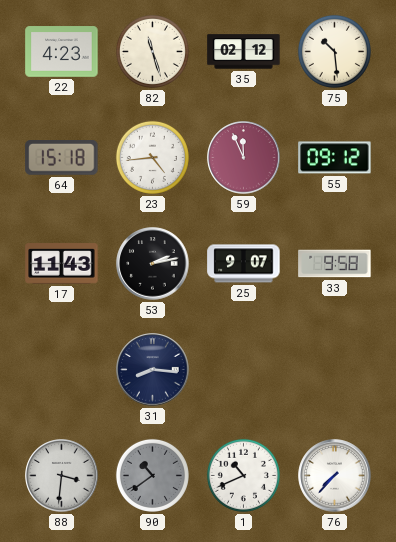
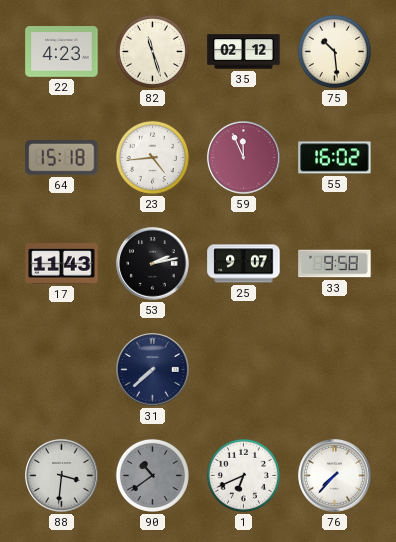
55: 09:12 -> 16:02
31: 8:16 -> 7:38
1: 10:41 -> 6:41
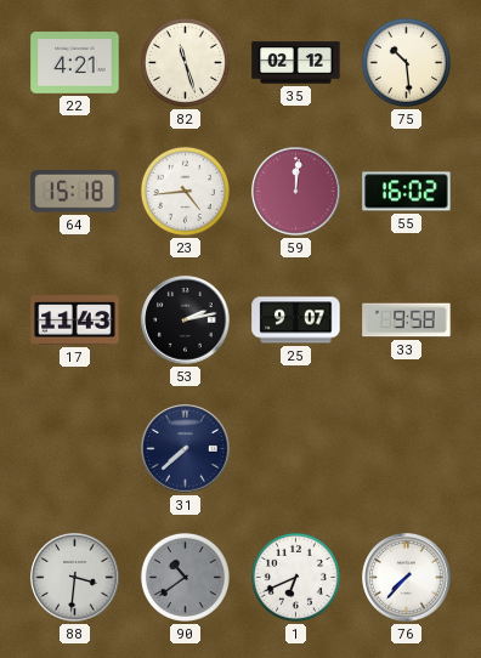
22: 4:23 -> 4:21
59: 11:56 -> 12:01
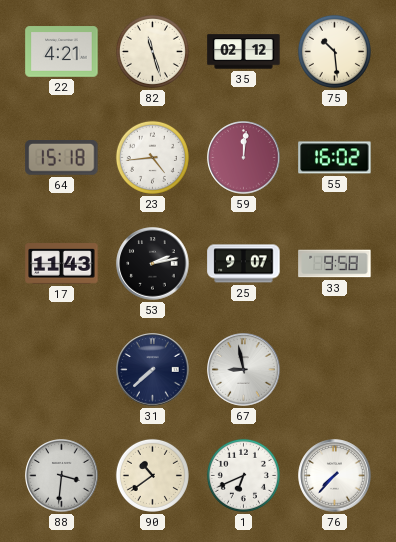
67: none -> 8:58
90 dial: grey -> cream
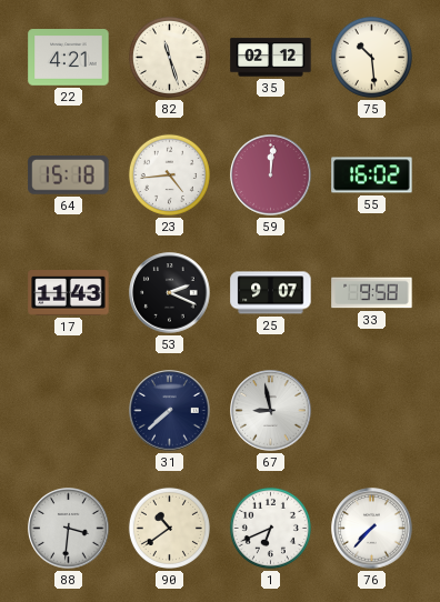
53: 2:13 -> 2:19
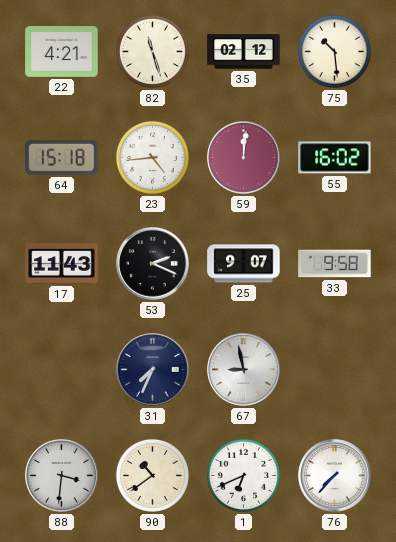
31: 7:38 -> 7:34
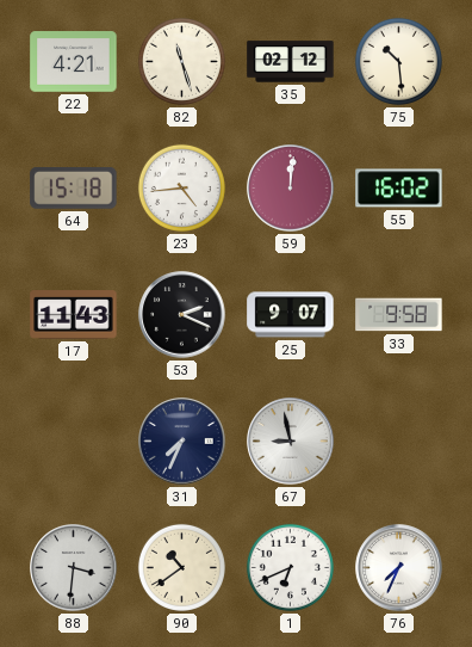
76: 7:37 -> 7:34
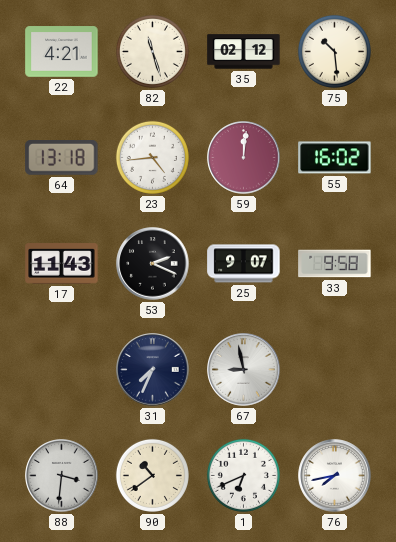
64: 15:18 -> 13:18
76: 7:34 -> 7:43
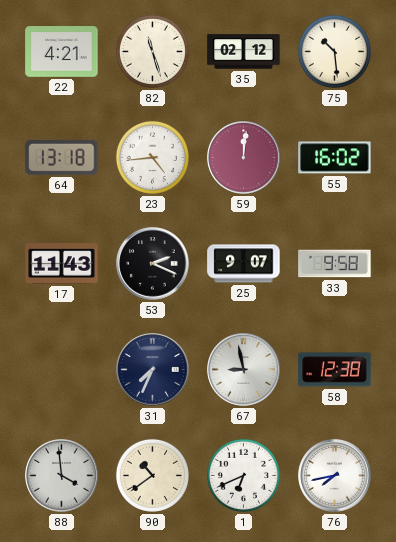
58: none -> 12:38
88: 3:31 -> 3:59
